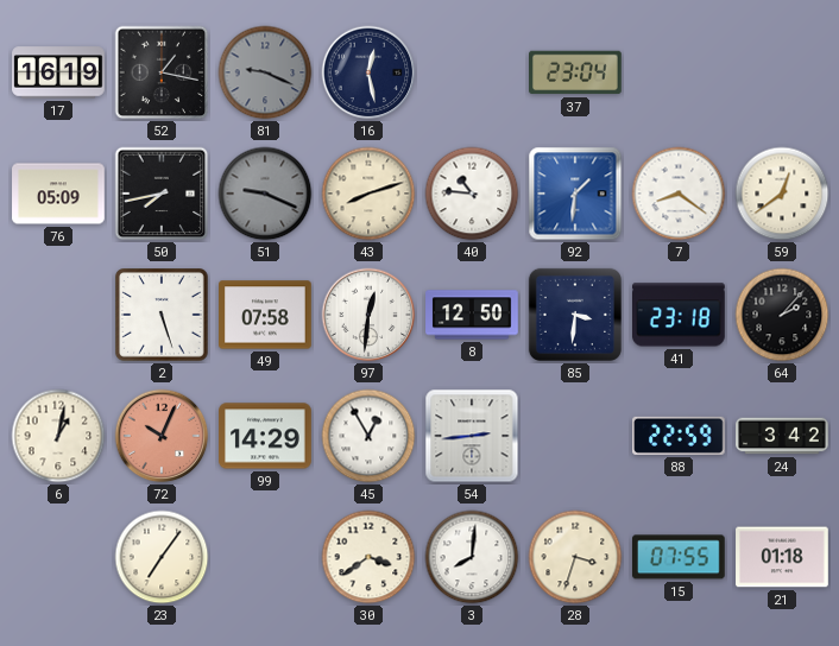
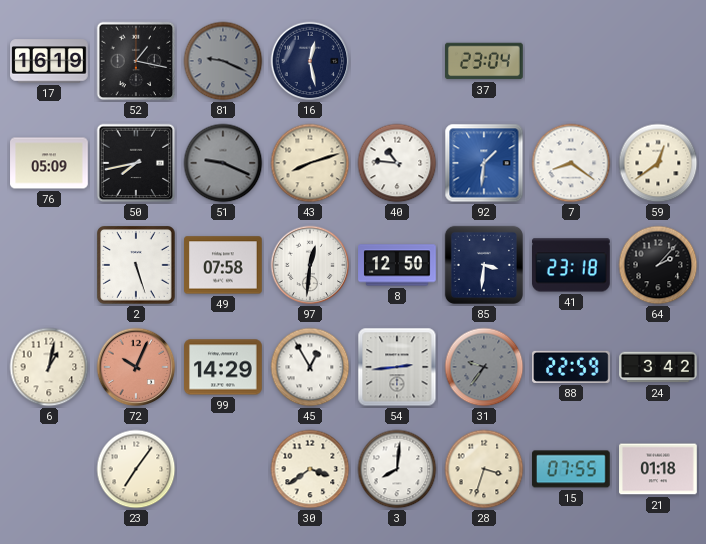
31: none -> 9:36
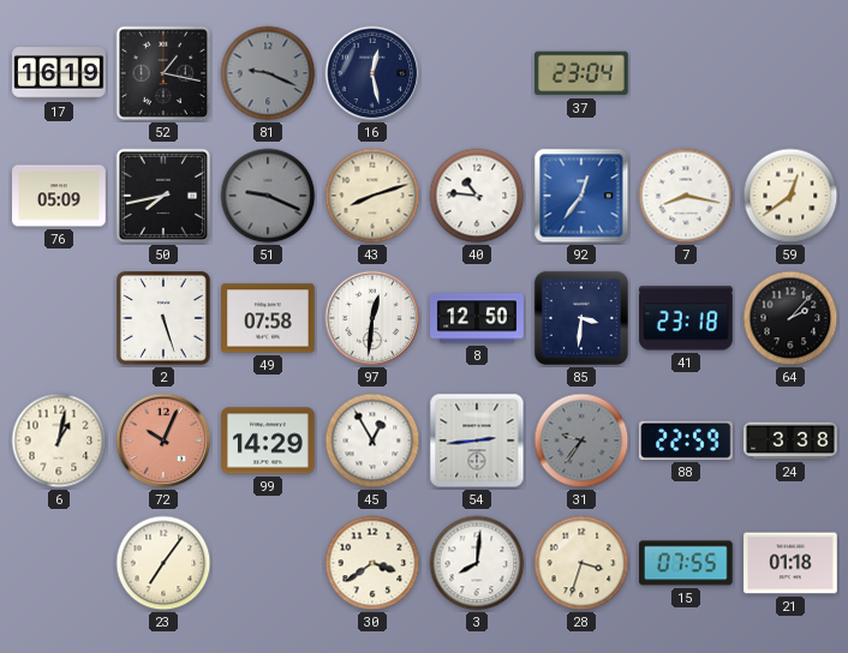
92: 1:31 -> 12:36
7: 8:21 -> 8:17
24: 3:42 -> 3:38
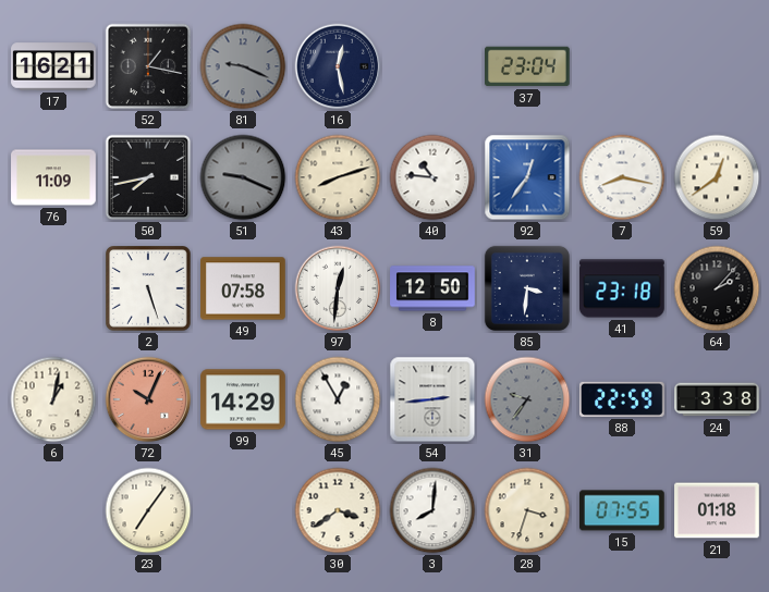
17: 16:19 -> 16:21
76: 05:09 -> 11:09
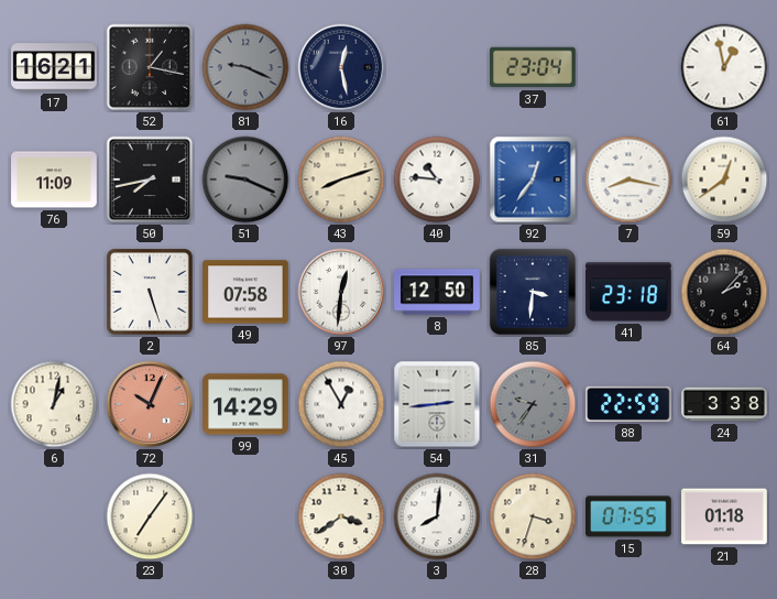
61: none -> 12:58
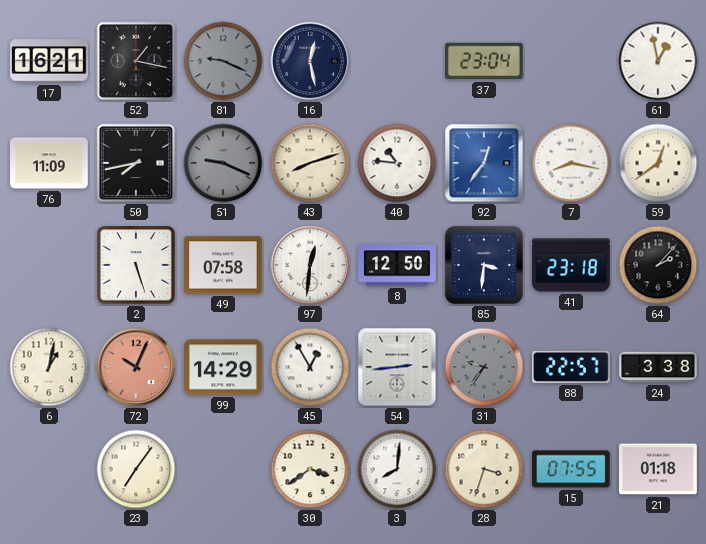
88: 22:59 -> 22:57
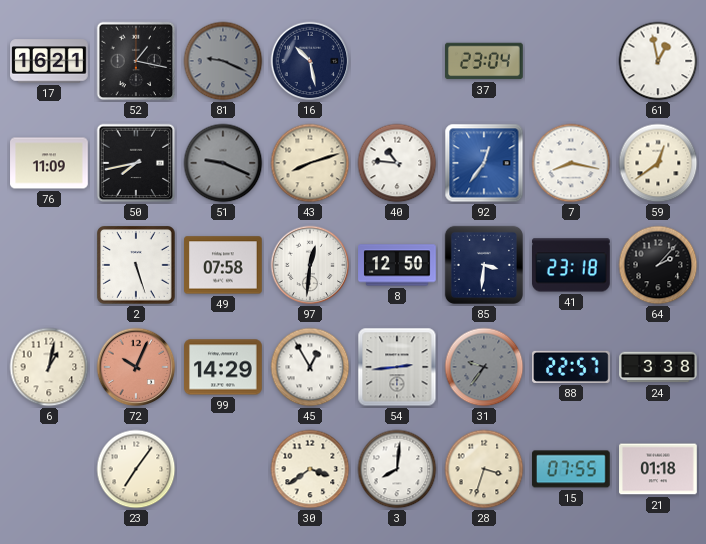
16: 12:28 -> 10:28
